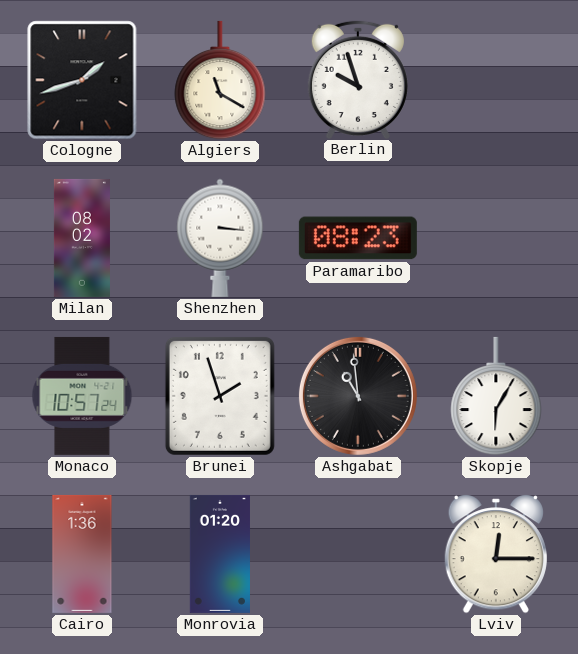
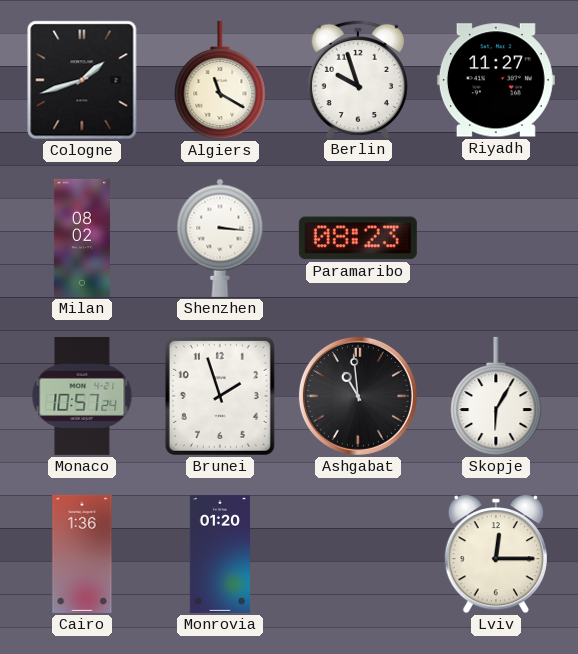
Riyadh: none -> 11:27
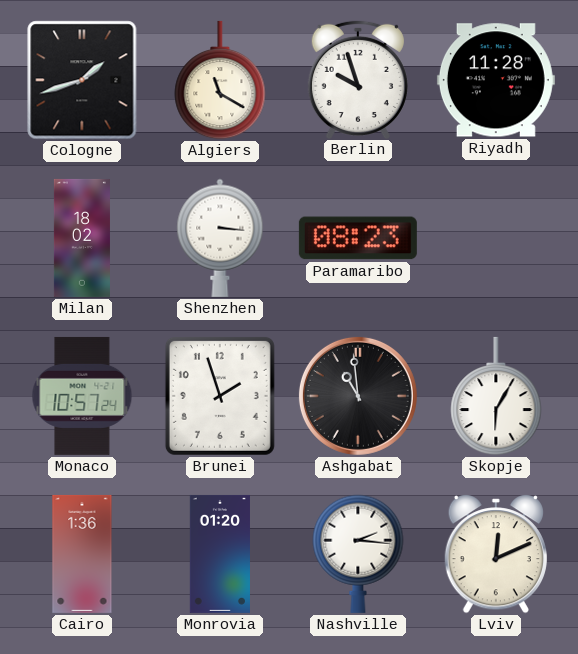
Riyadh: 11:27 -> 11:28
Milan: 08:02 -> 18:02
Nashville: none -> 2:16
Lviv: 12:15 -> 12:11
